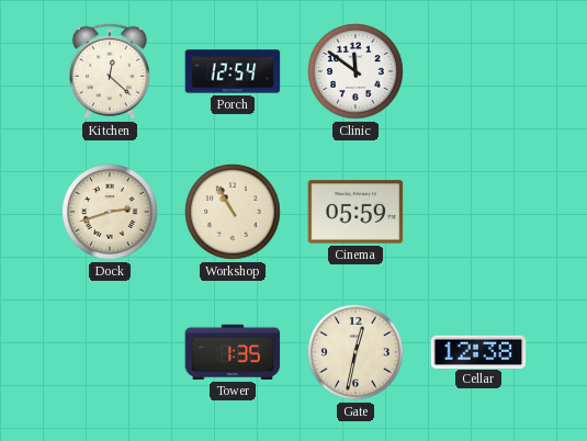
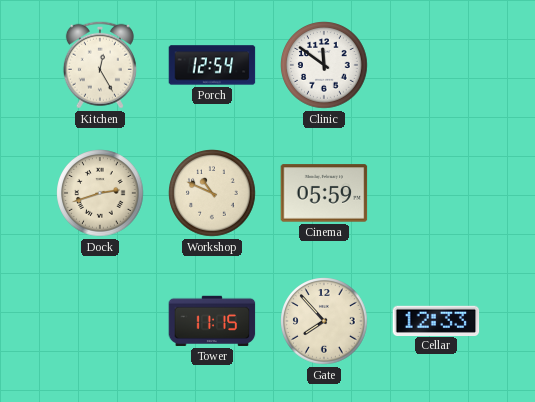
Kitchen: 12:22 -> 12:25
Workshop: 10:55 -> 10:49
Tower: 1:35 -> 11:15
Gate: 12:32 -> 7:53
Cellar: 12:38 -> 12:33
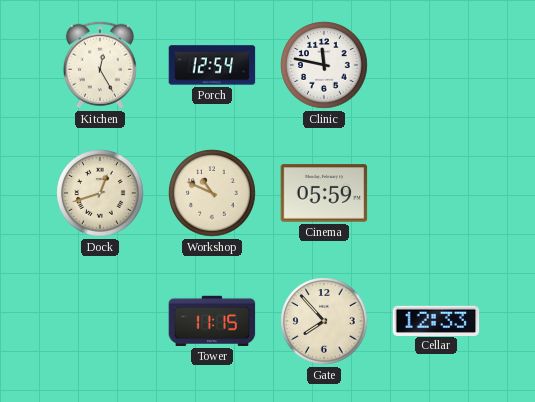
Clinic: 11:51 -> 11:47
Dock: 2:42 -> 12:42
